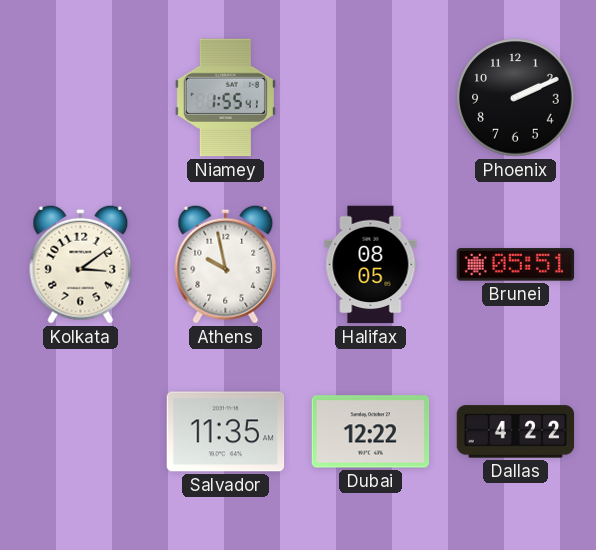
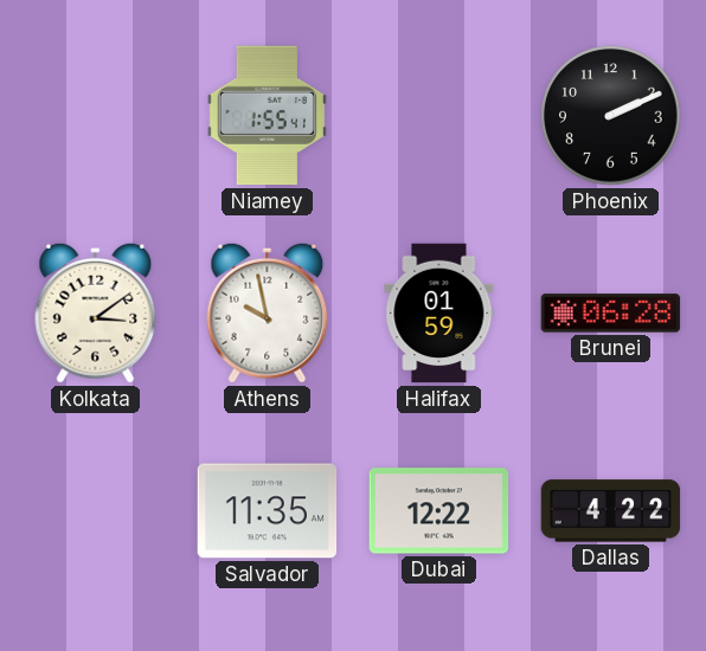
Halifax: 08:05 -> 01:59
Brunei: 05:51 -> 06:28
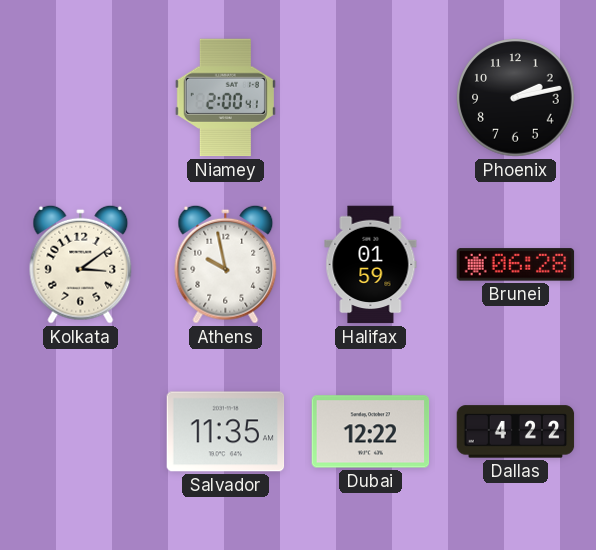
Niamey: 1:55 -> 2:00
Phoenix: 2:11 -> 2:13
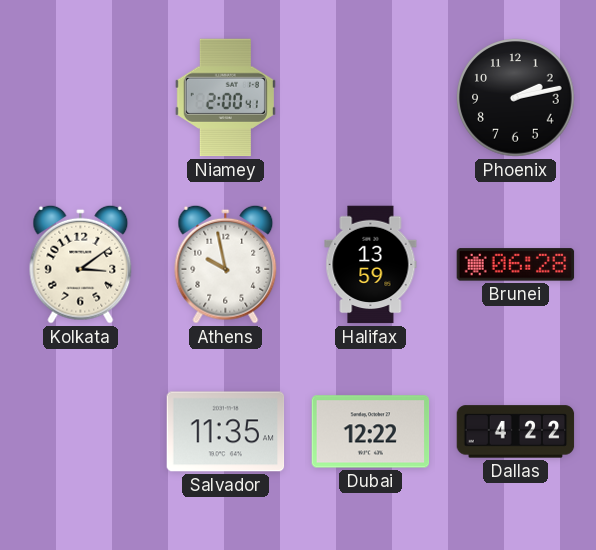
Halifax: 01:59 -> 13:59
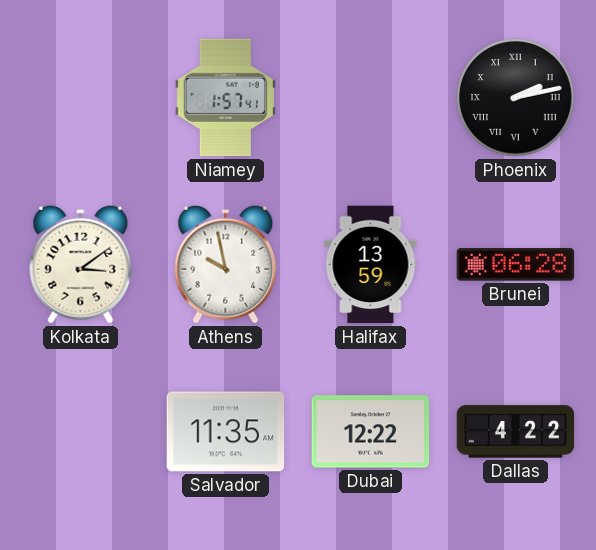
Niamey: 2:00 -> 1:57
Phoenix numerals: Arabic -> Roman
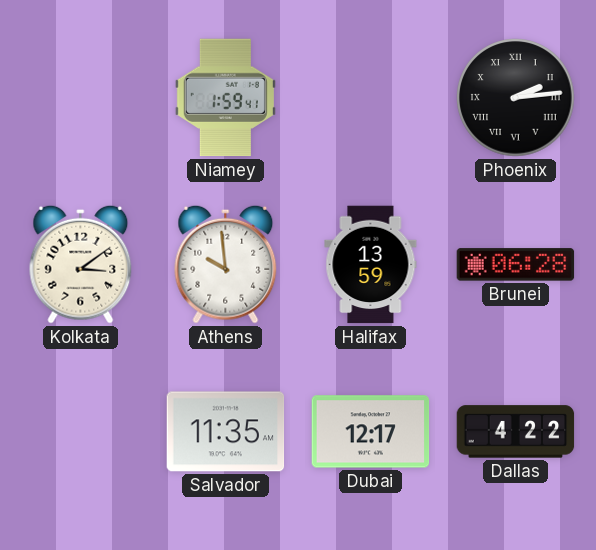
Niamey: 1:57 -> 1:59
Phoenix: 2:13 -> 2:14
Athens: 9:58 -> 9:59
Dubai: 12:22 -> 12:17
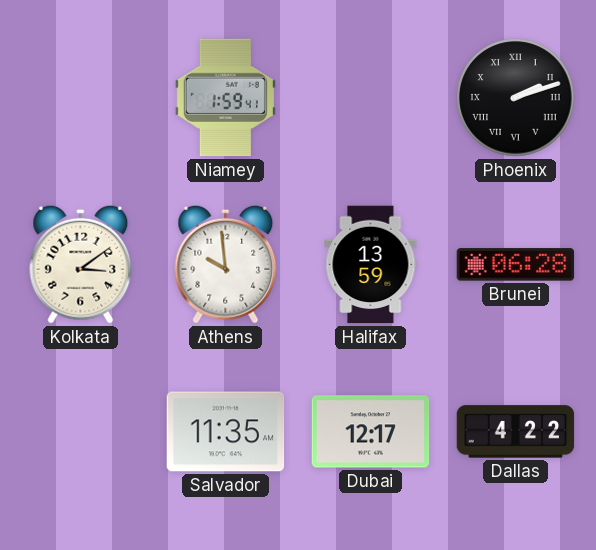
Phoenix: 2:14 -> 2:12
